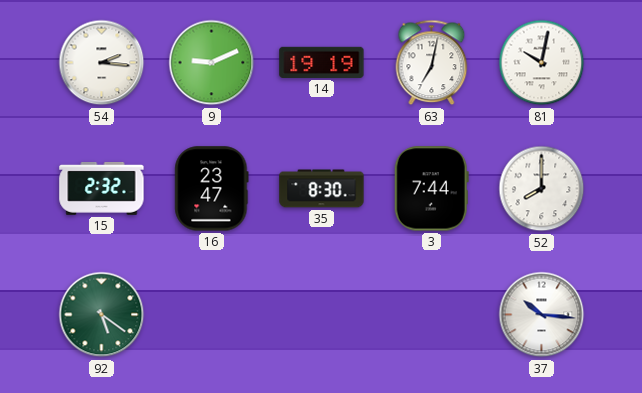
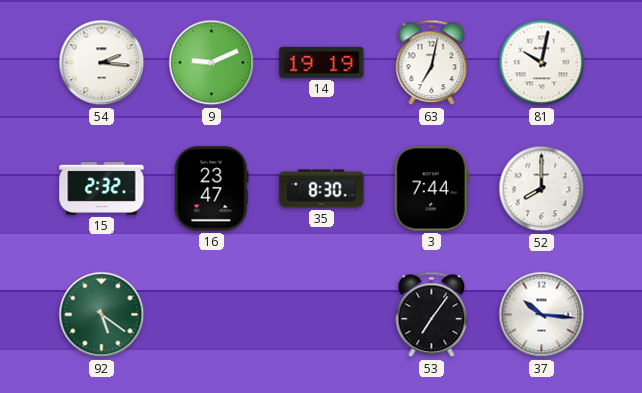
53: none -> 7:06
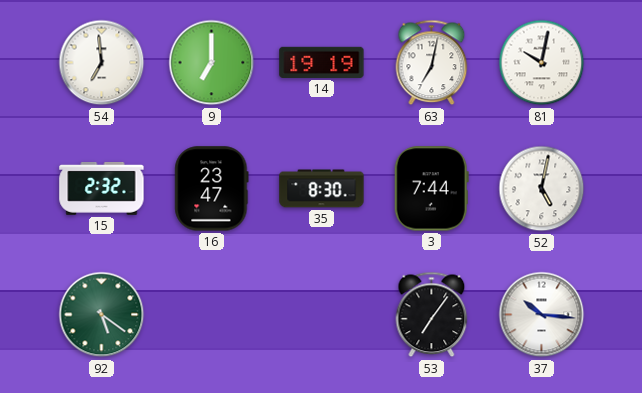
54: 2:16 -> 6:59
9: 9:11 -> 7:00
52: 8:00 -> 5:02
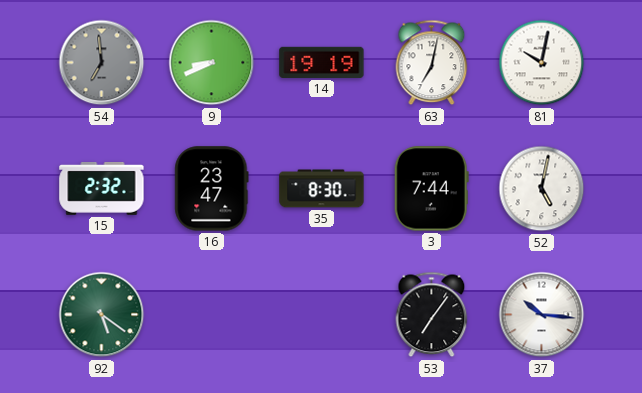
54 dial: white -> grey
9: 7:00 -> 8:41
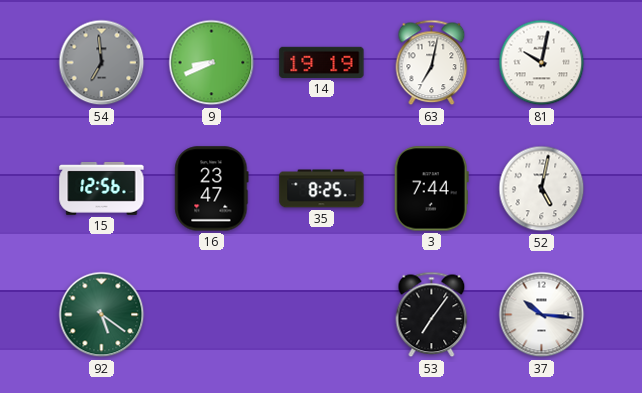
15: 2:32 -> 12:56
35: 8:30 -> 8:25
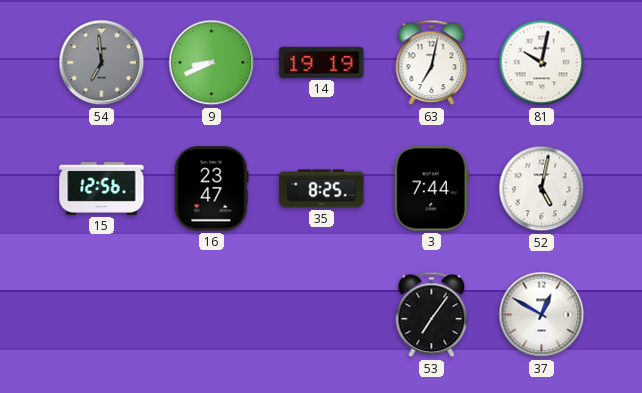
92: 5:21 -> none
37: 10:16 -> 12:50
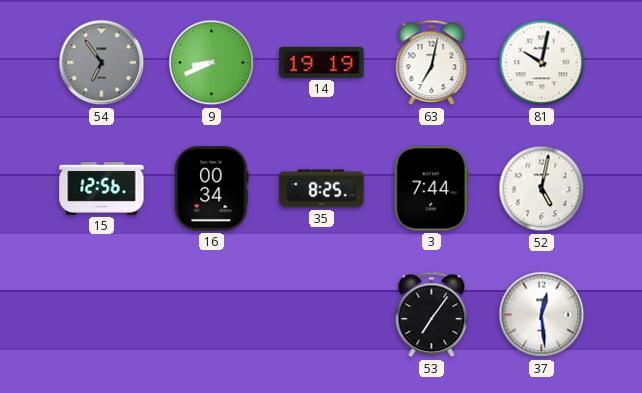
54: 6:59 -> 6:54
16: 23:47 -> 00:34
37: 12:50 -> 12:29
